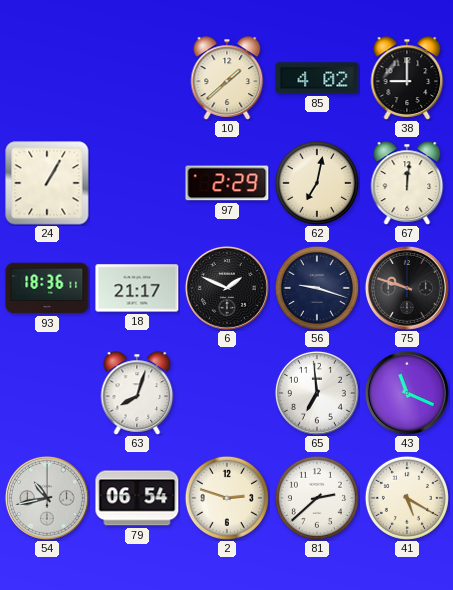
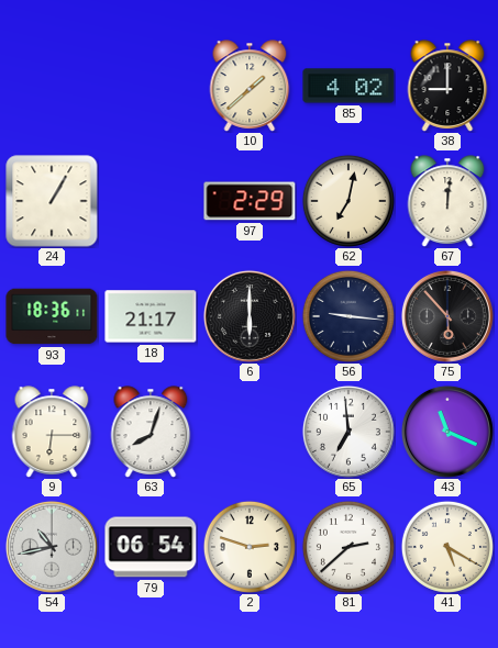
6: 1:49 -> 6:00
56: 9:18 -> 9:16
75: 9:48 -> 5:53
9: none -> 6:15
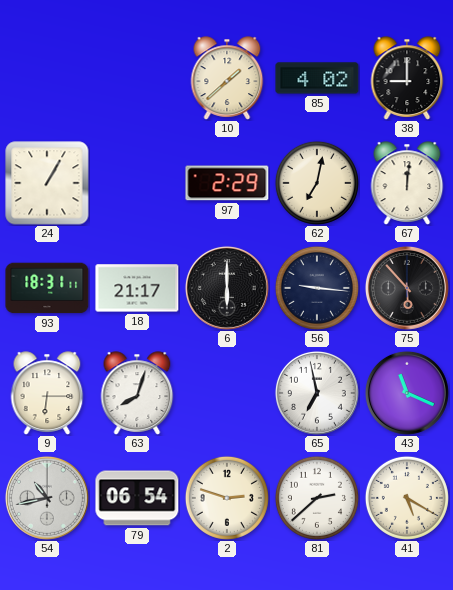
93: 18:36 -> 18:31
65: 6:59 -> 6:58
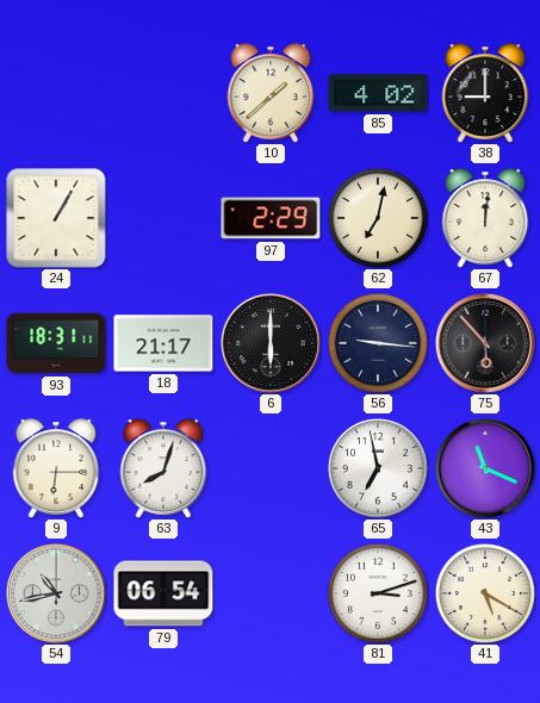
2: 2:48 -> none
81: 2:38 -> 3:12
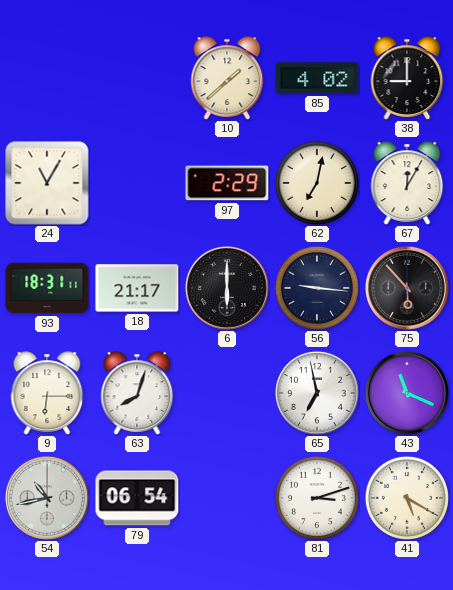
24: 1:05 -> 11:05
67: 12:01 -> 12:05
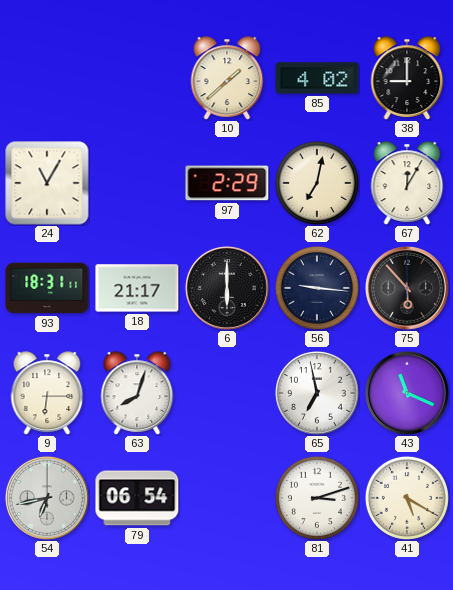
54: 10:43 -> 6:43
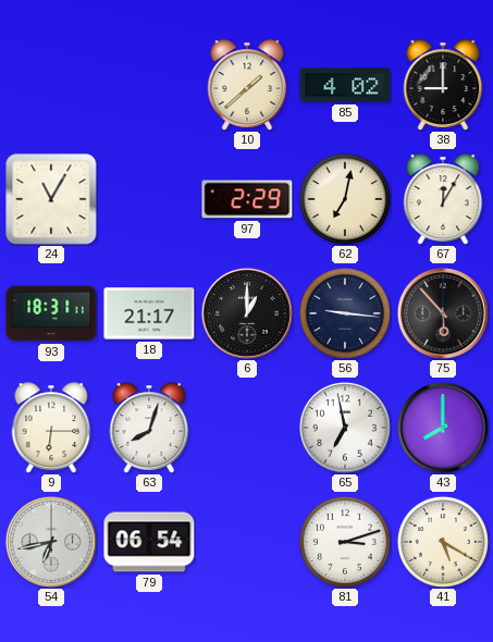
6: 6:00 -> 1:00
43: 11:19 -> 8:00
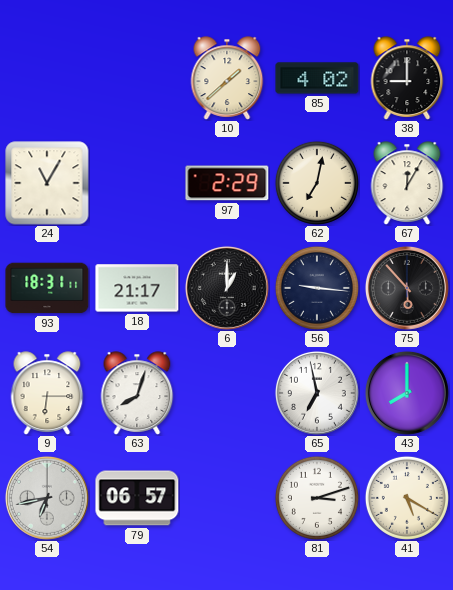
79: 06:54 -> 06:57
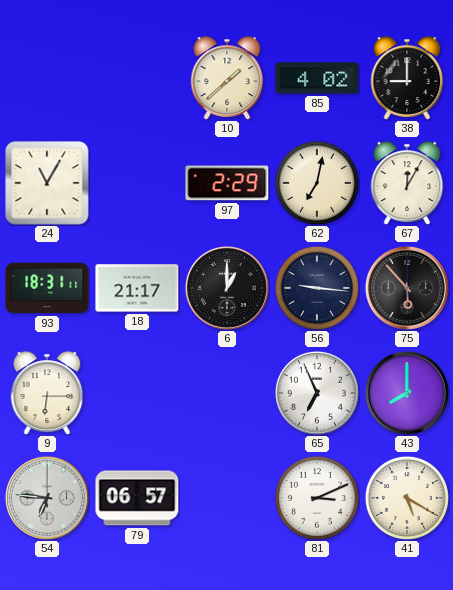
63: 8:03 -> none
65: 6:58 -> 6:56
54: 6:43 -> 6:46
81: 3:12 -> 3:11
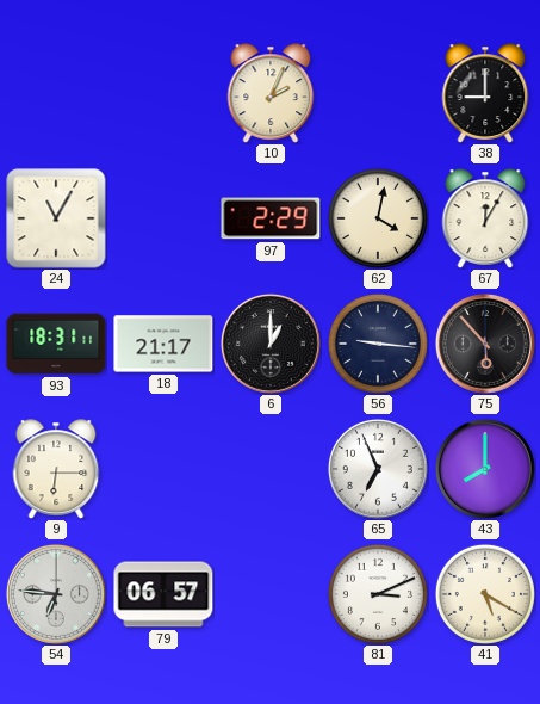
10: 1:38 -> 2:04
85: 4:02 -> none
62: 7:02 -> 4:02
